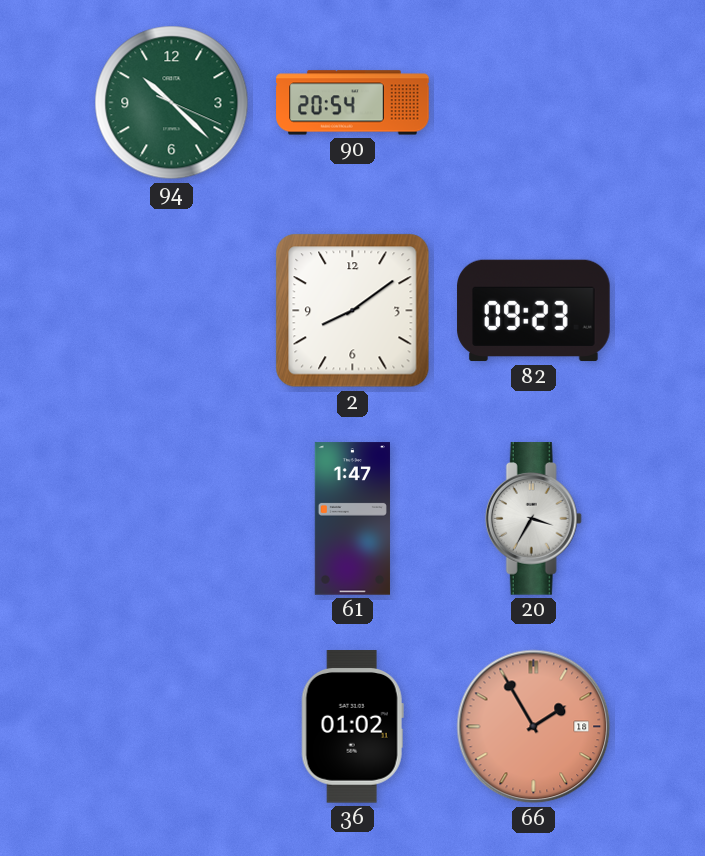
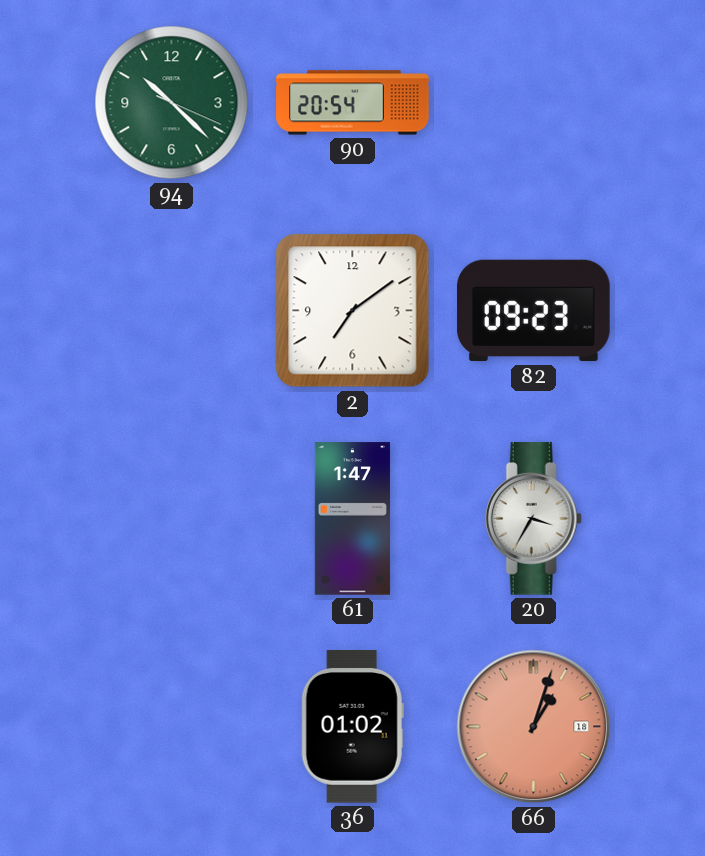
2: 8:09 -> 7:09
66: 1:55 -> 1:03
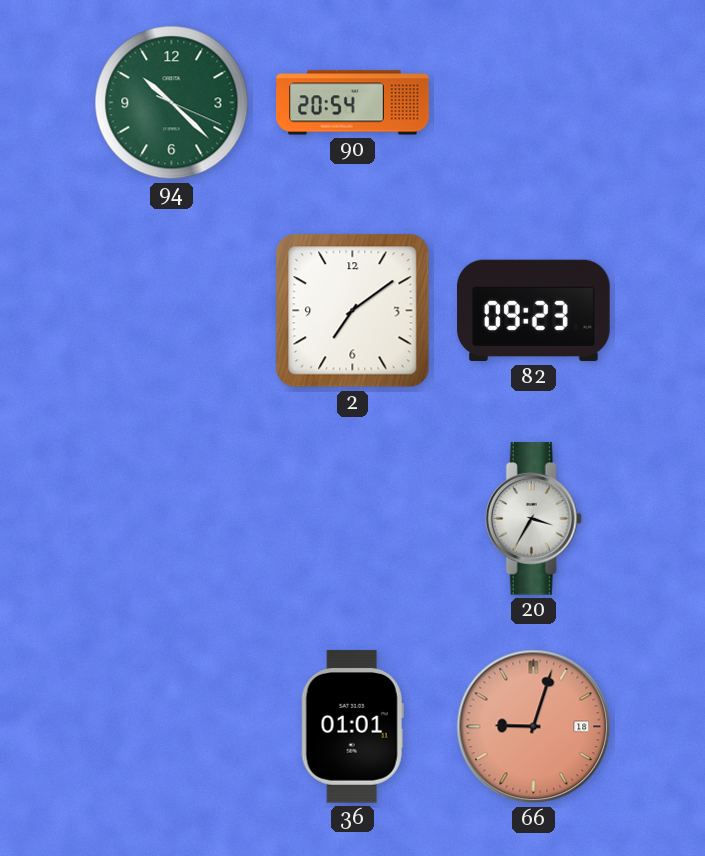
61: 1:47 -> none
36: 01:02 -> 01:01
66: 1:03 -> 9:03
